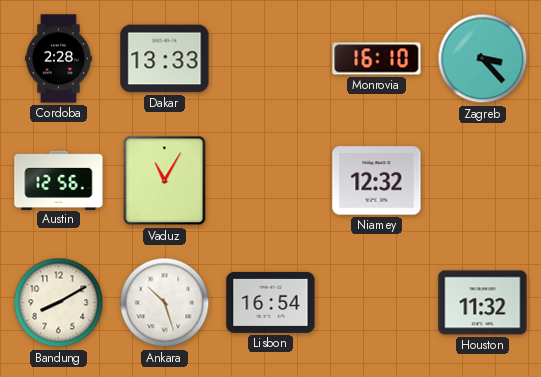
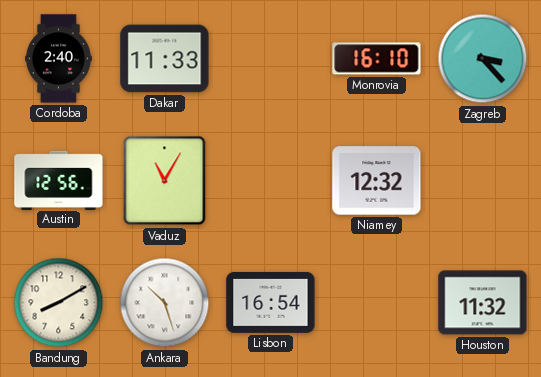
Cordoba: 2:28 -> 2:40
Dakar: 13:33 -> 11:33
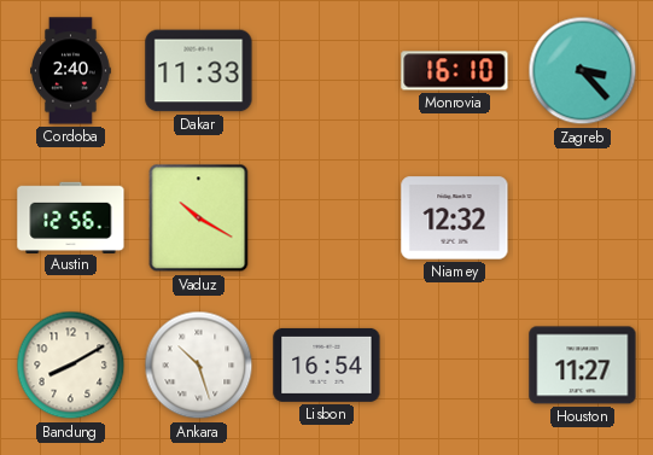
Vaduz: 11:05 -> 10:20
Houston: 11:32 -> 11:27
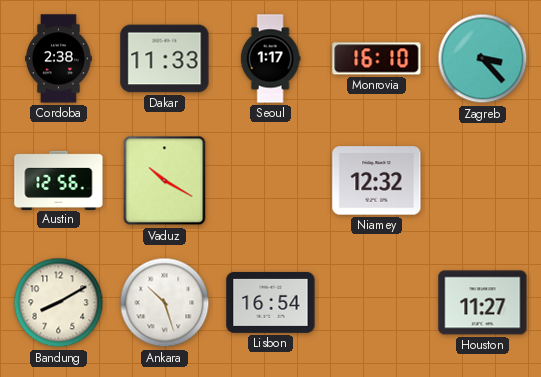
Cordoba: 2:40 -> 2:38
Seoul: none -> 1:17
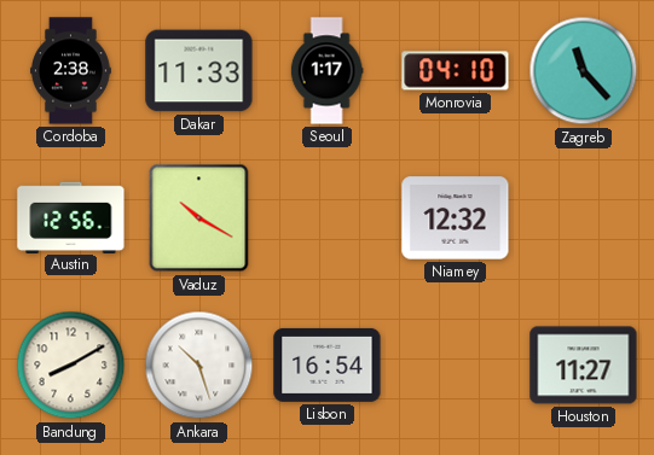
Monrovia: 16:10 -> 04:10
Zagreb: 3:23 -> 11:23
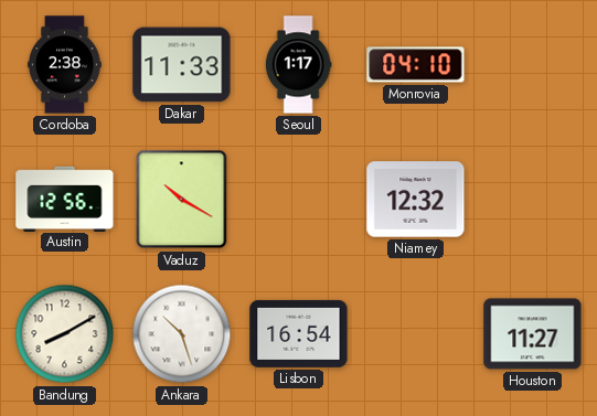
Zagreb: 11:23 -> none
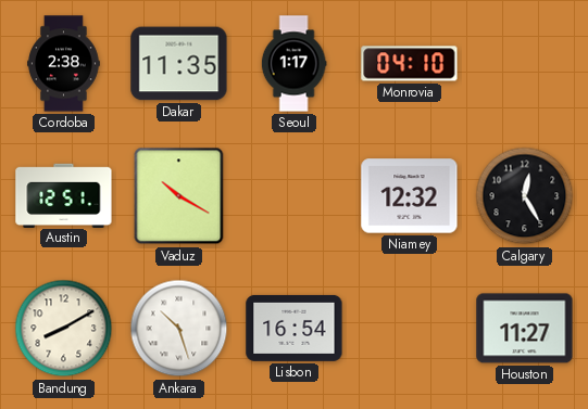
Dakar: 11:33 -> 11:35
Austin: 12:56 -> 12:51
Calgary: none -> 12:25
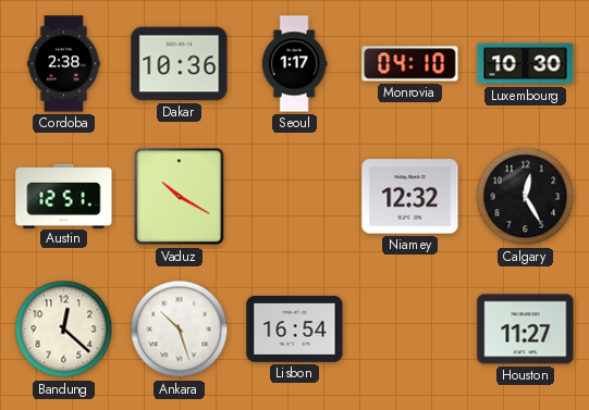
Dakar: 11:35 -> 10:36
Luxembourg: none -> 10:30
Bandung: 8:10 -> 12:22
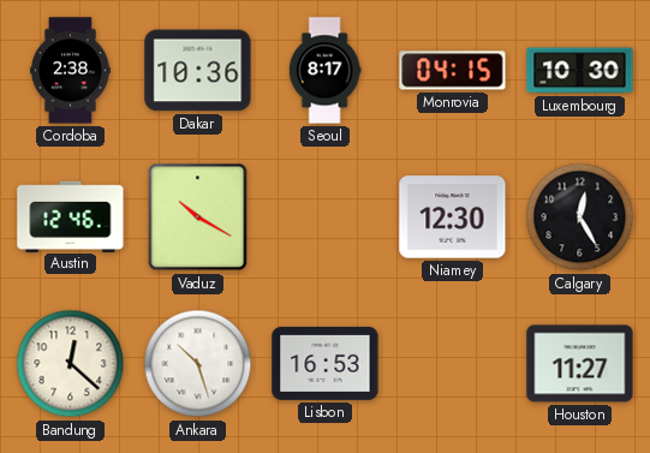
Seoul: 1:17 -> 8:17
Monrovia: 04:10 -> 04:15
Austin: 12:51 -> 12:46
Niamey: 12:32 -> 12:30
Lisbon: 16:54 -> 16:53
